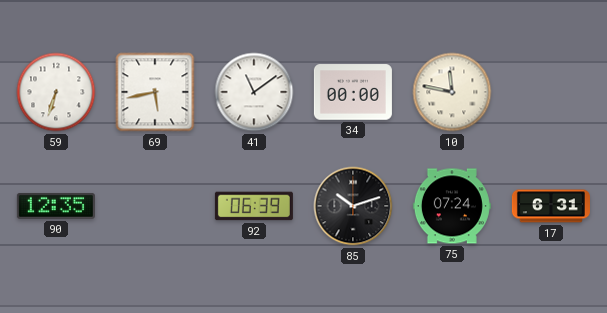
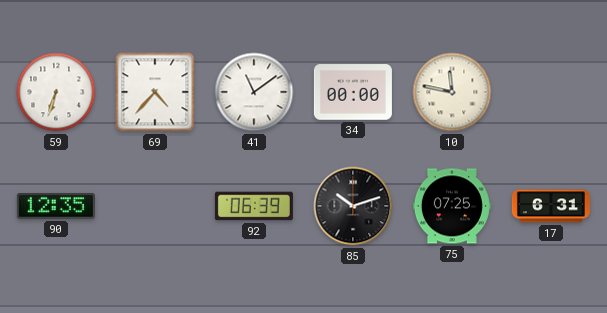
69: 5:43 -> 4:37
75: 07:24 -> 07:25
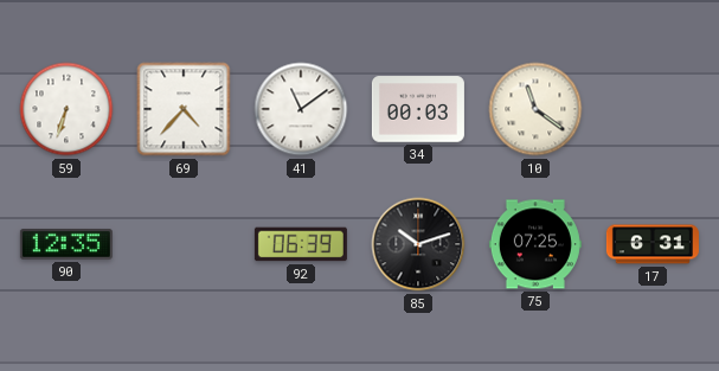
34: 00:00 -> 00:03
10: 11:47 -> 11:21
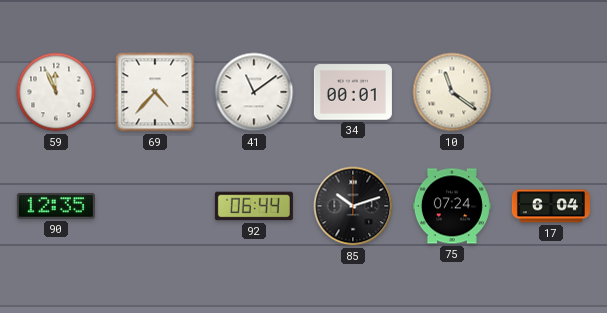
59: 6:33 -> 11:56
34: 00:03 -> 00:01
92: 06:39 -> 06:44
75: 07:25 -> 07:24
17: 6:31 -> 6:04
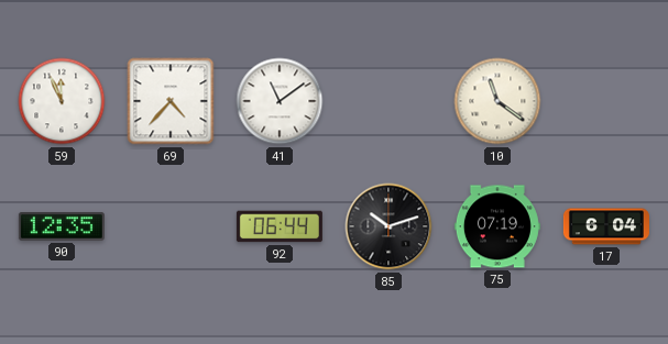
34: 00:01 -> none
75: 07:24 -> 07:19
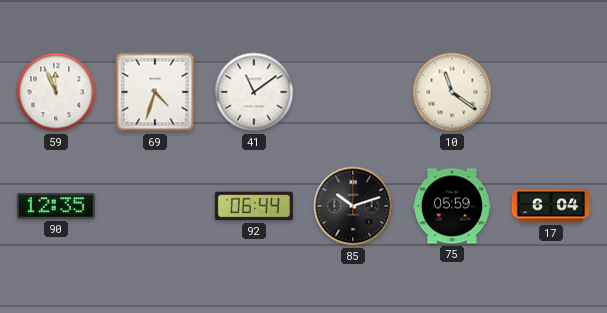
69: 4:37 -> 4:33
75: 07:19 -> 05:59
